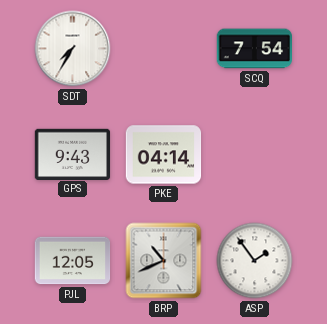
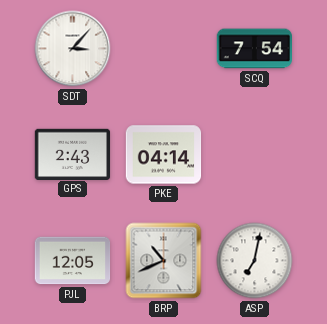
SDT: 7:35 -> 3:07
GPS: 9:43 -> 2:43
ASP: 1:54 -> 7:02
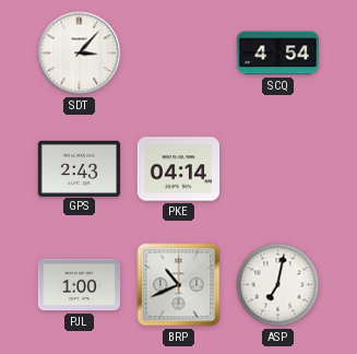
SCQ: 7:54 -> 4:54
PJL: 12:05 -> 1:00
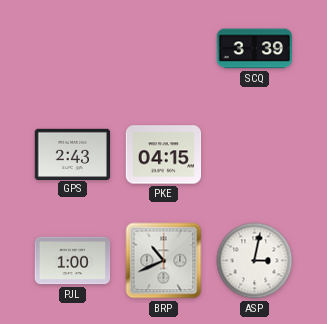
SDT: 3:07 -> none
SCQ: 4:54 -> 3:39
PKE: 04:14 -> 04:15
ASP: 7:02 -> 3:02
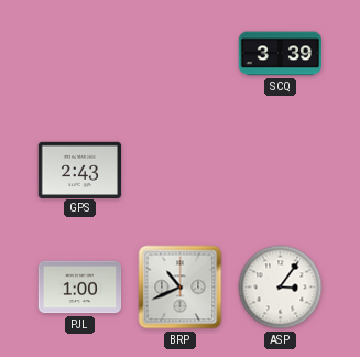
PKE: 04:15 -> none
ASP: 3:02 -> 3:06
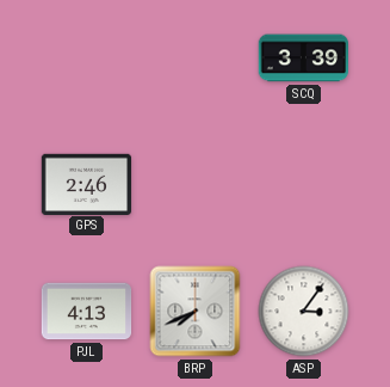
GPS: 2:43 -> 2:46
PJL: 1:00 -> 4:13
BRP: 10:41 -> 7:41
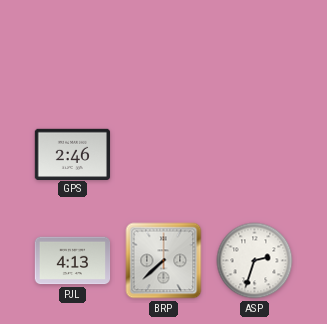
SCQ: 3:39 -> none
BRP: 7:41 -> 7:38
ASP: 3:06 -> 2:33
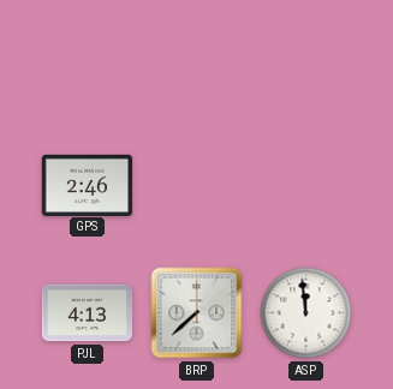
ASP: 2:33 -> 11:59
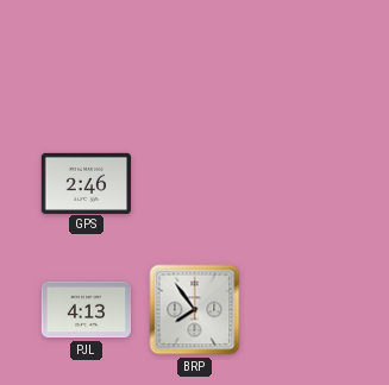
BRP: 7:38 -> 7:54
ASP: 11:59 -> none
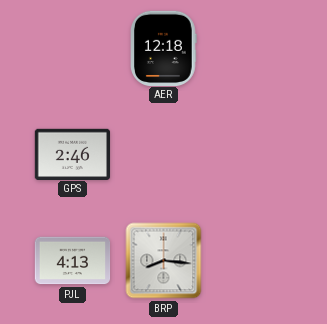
AER: none -> 12:18
BRP: 7:54 -> 8:16
